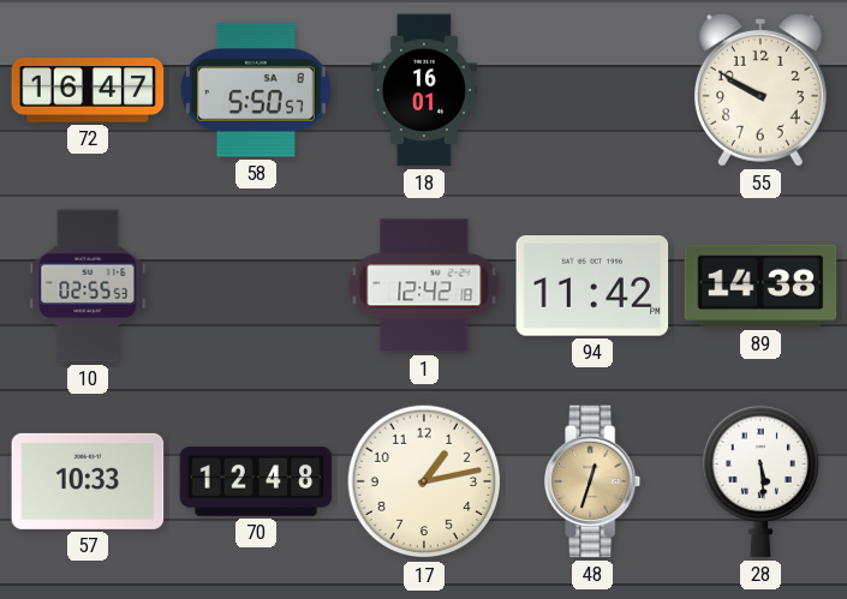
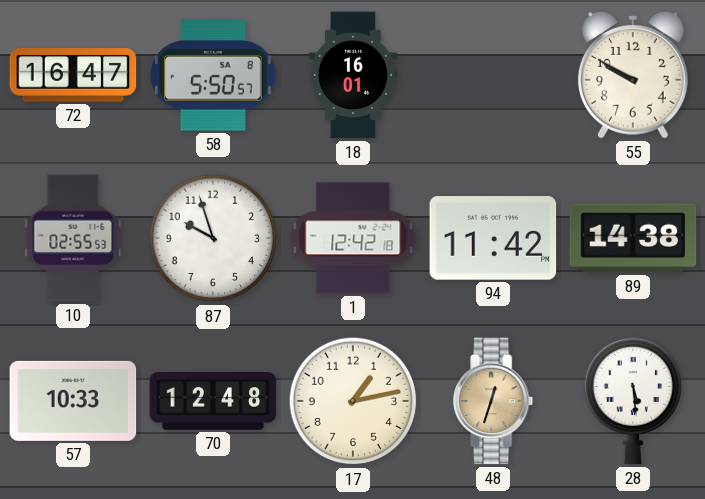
87: none -> 9:57
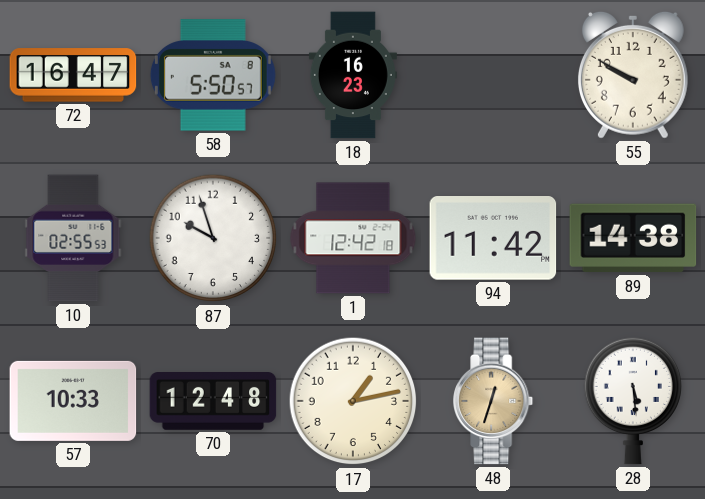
18: 16:01 -> 16:23
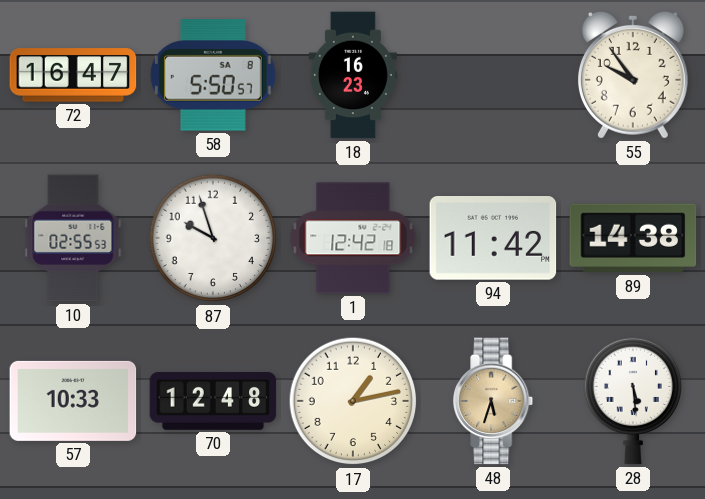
55: 9:50 -> 9:54
48: 12:33 -> 5:33
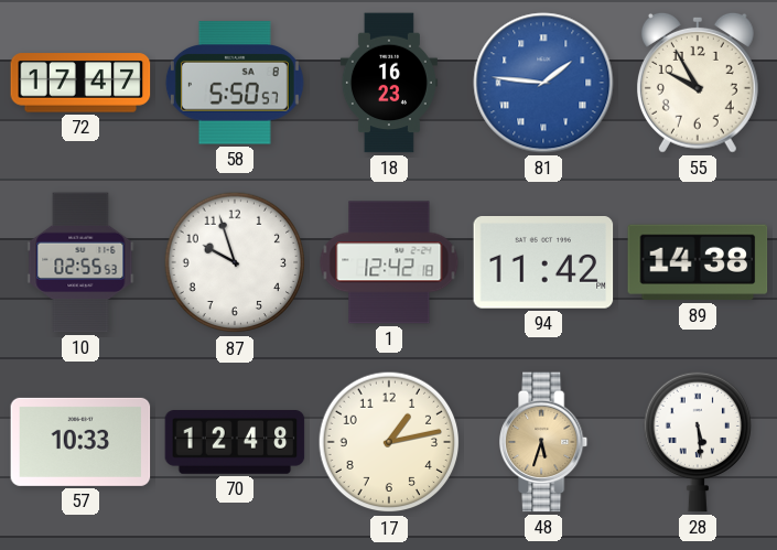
72: 16:47 -> 17:47
81: none -> 1:46
55: 9:54 -> 9:55
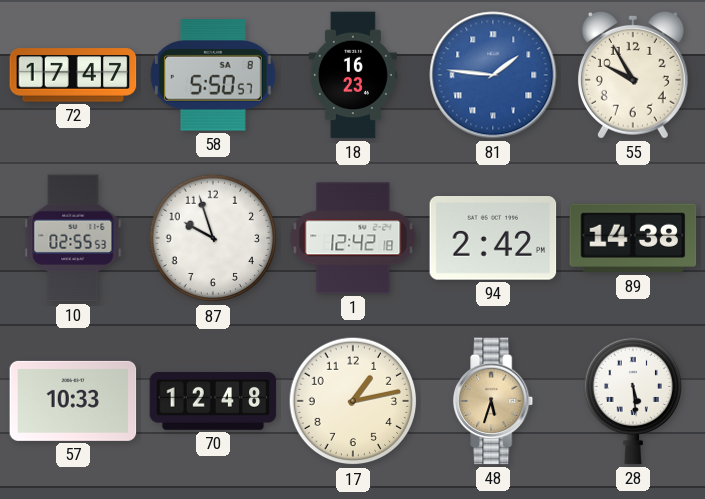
94: 11:42 -> 2:42
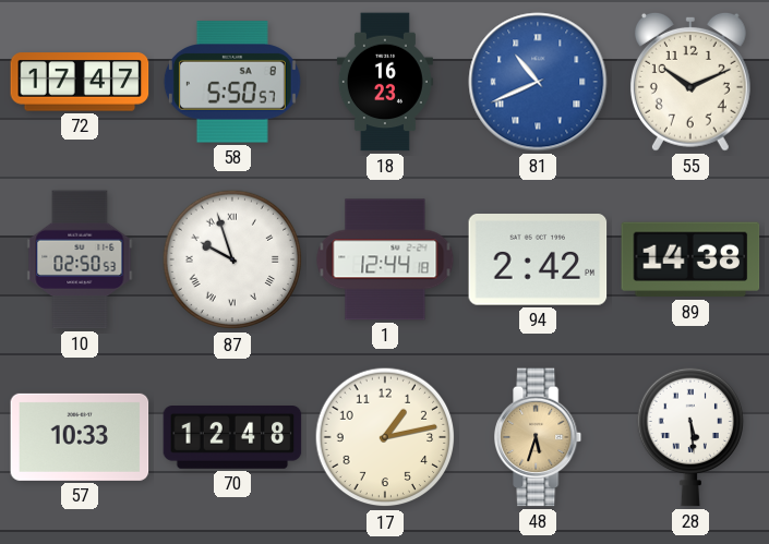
81: 1:46 -> 10:41
55: 9:55 -> 10:11
10: 02:55 -> 02:50
87 numerals: Arabic -> Roman
1: 12:42 -> 12:44
